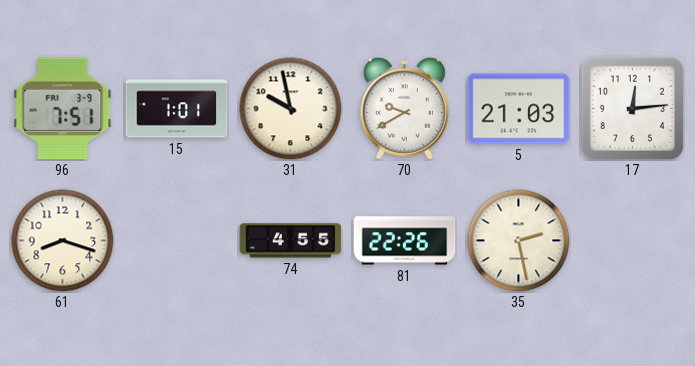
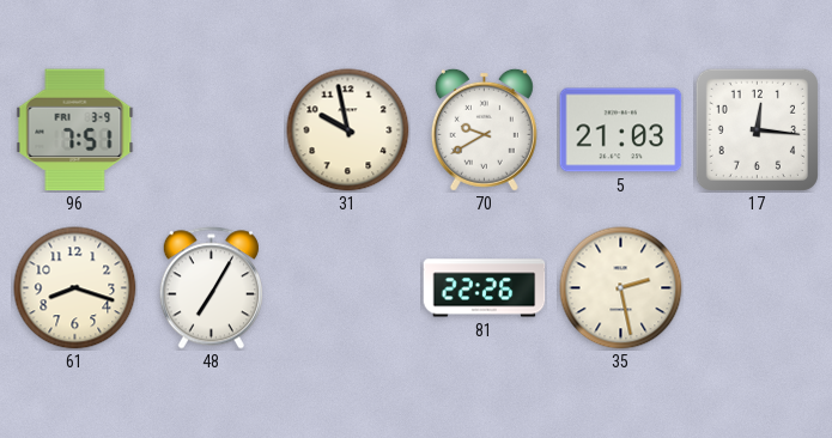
15: 1:01 -> none
17: 12:14 -> 12:16
48: none -> 7:05
74: 4:55 -> none
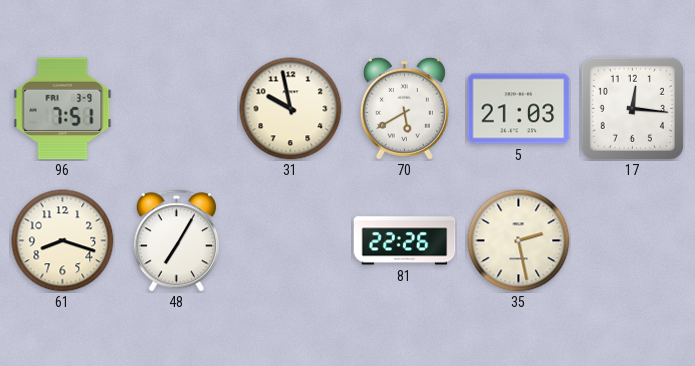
70: 9:40 -> 5:40
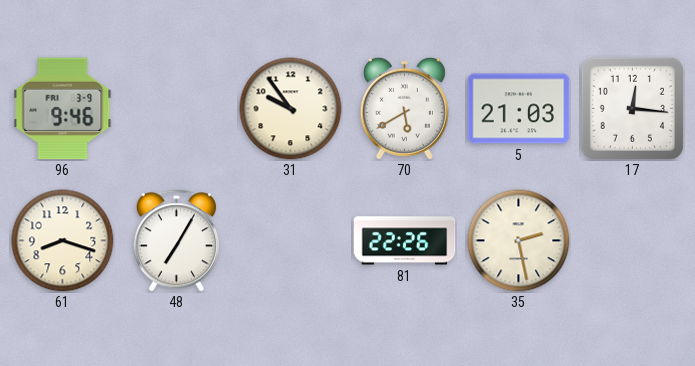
96: 7:51 -> 9:46
31: 9:58 -> 9:54
